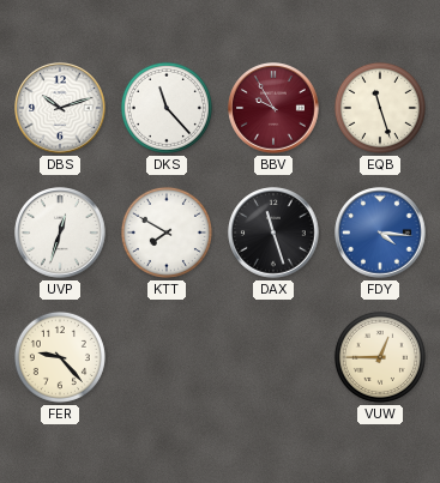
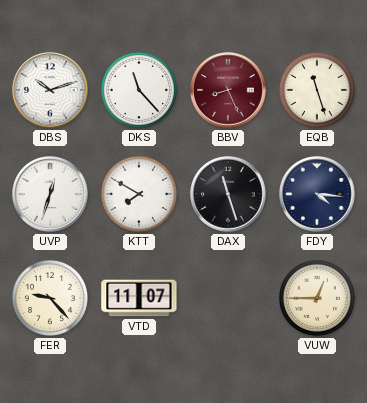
BBV: 9:55 -> 8:26
FDY dial: blue -> navy
VTD: none -> 11:07
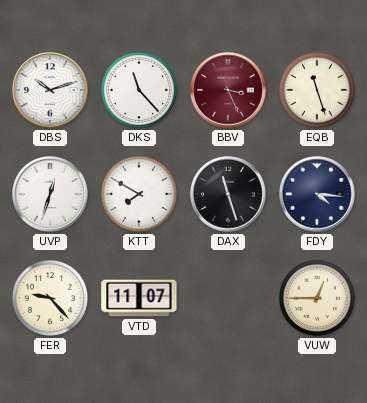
BBV: 8:26 -> 3:26
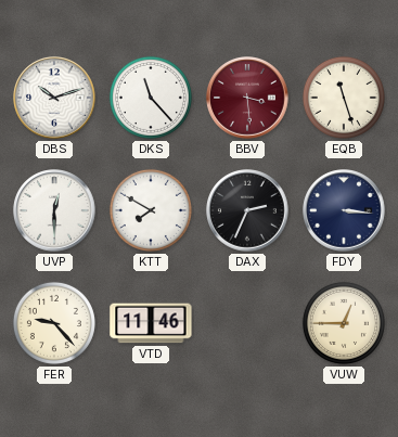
BBV: 3:26 -> 3:29
UVP: 12:33 -> 12:30
DAX: 11:27 -> 2:34
FDY: 4:16 -> 3:16
VTD: 11:07 -> 11:46
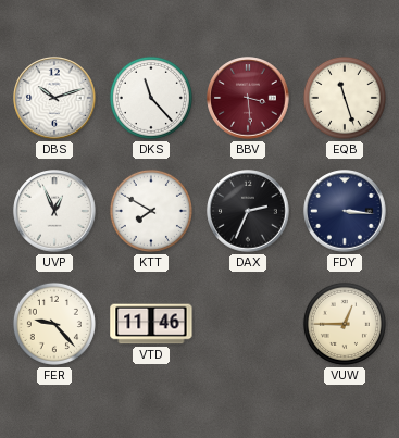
UVP: 12:30 -> 12:56
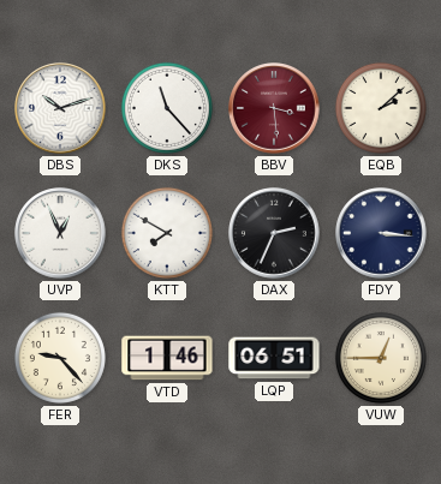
EQB: 11:27 -> 2:08
VTD: 11:46 -> 1:46
LQP: none -> 06:51
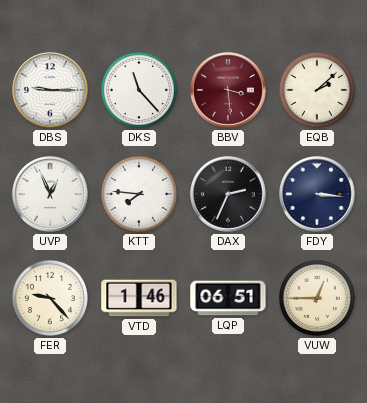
DBS: 10:12 -> 9:15
KTT: 7:50 -> 7:46
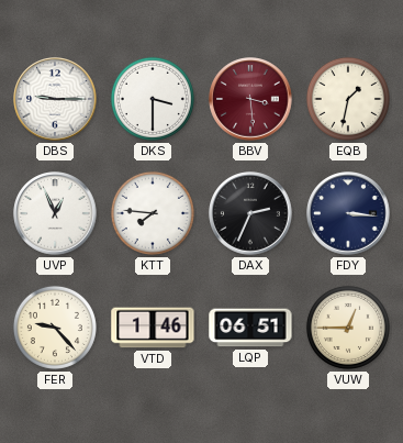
DKS: 11:23 -> 3:30
EQB: 2:08 -> 1:32
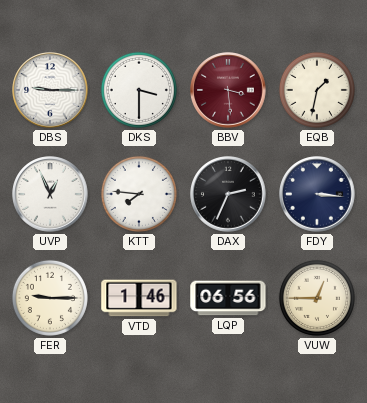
FER: 9:23 -> 9:15
LQP: 06:51 -> 06:56
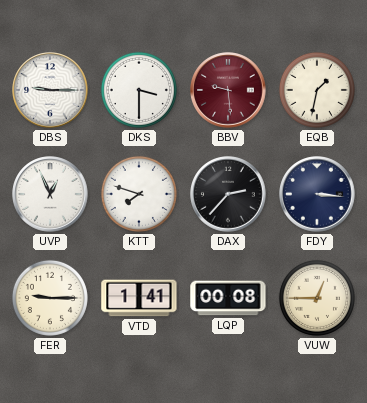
BBV: 3:29 -> 9:29
KTT: 7:46 -> 7:48
DAX: 2:34 -> 2:37
VTD: 1:46 -> 1:41
LQP: 06:56 -> 00:08
